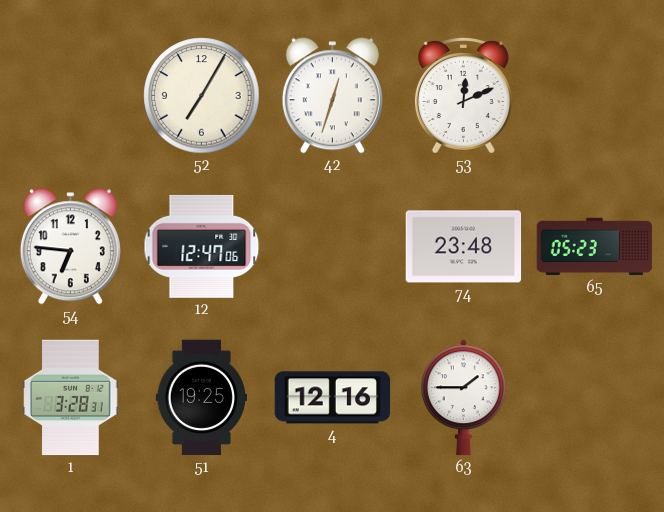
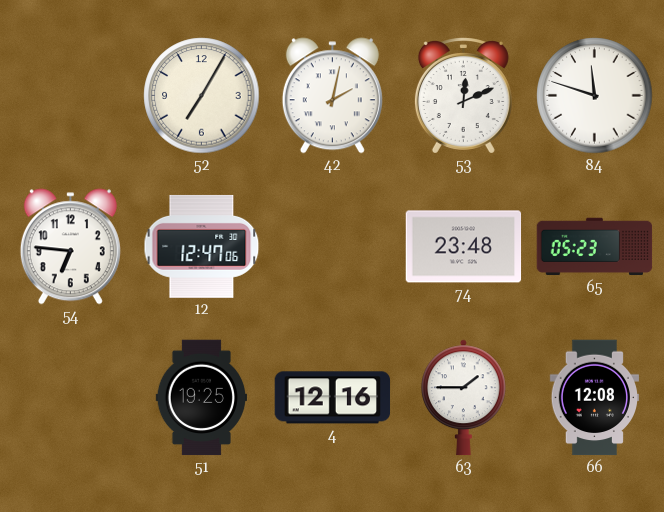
42: 12:33 -> 2:02
84: none -> 11:48
1: 3:28 -> none
66: none -> 12:08
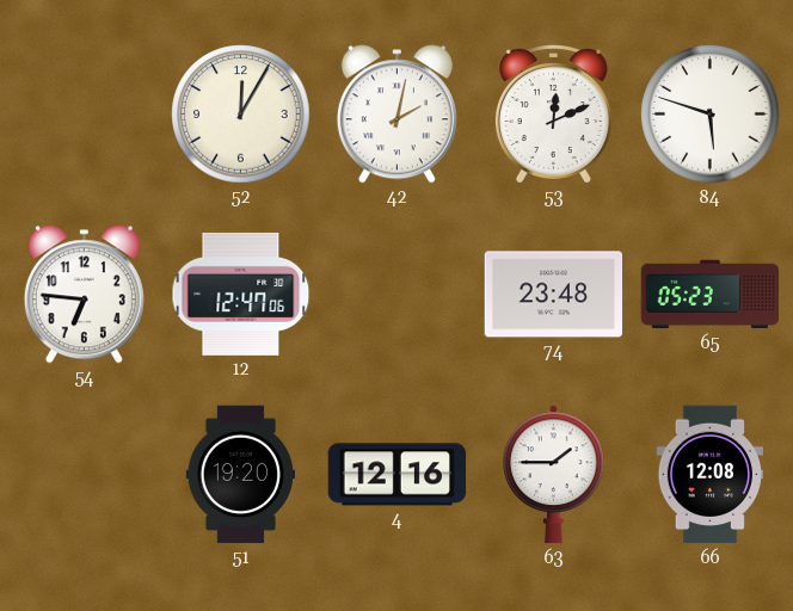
52: 7:05 -> 12:05
84: 11:48 -> 5:48
51: 19:25 -> 19:20
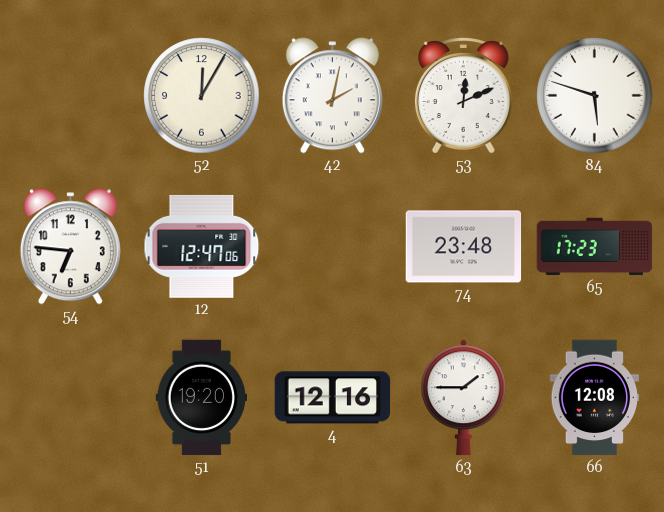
65: 05:23 -> 17:23
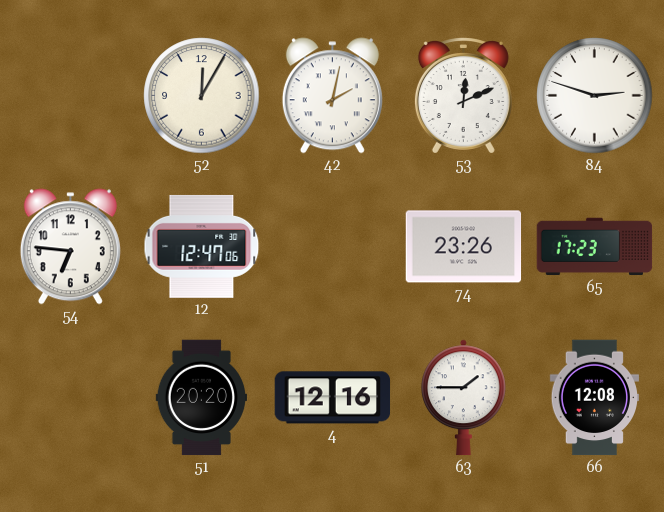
84: 5:48 -> 2:48
74: 23:48 -> 23:26
51: 19:20 -> 20:20
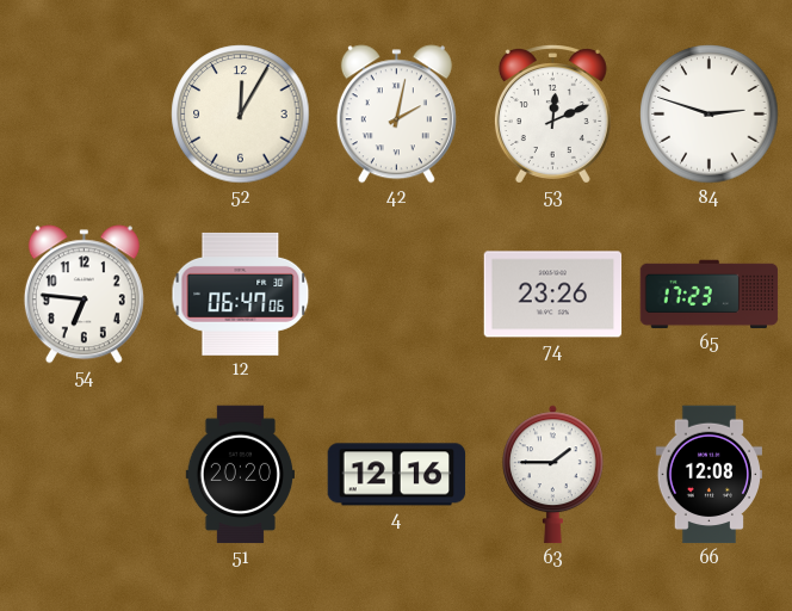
12: 12:47 -> 06:47
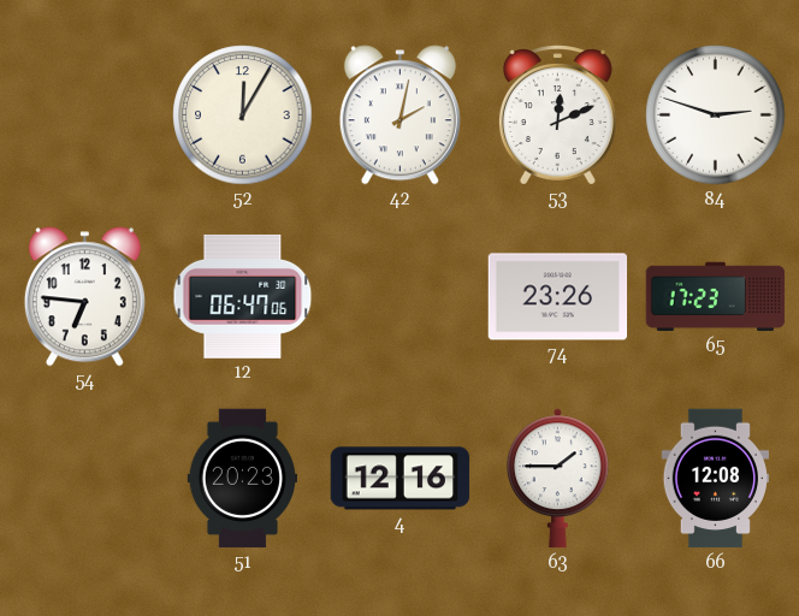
51: 20:20 -> 20:23
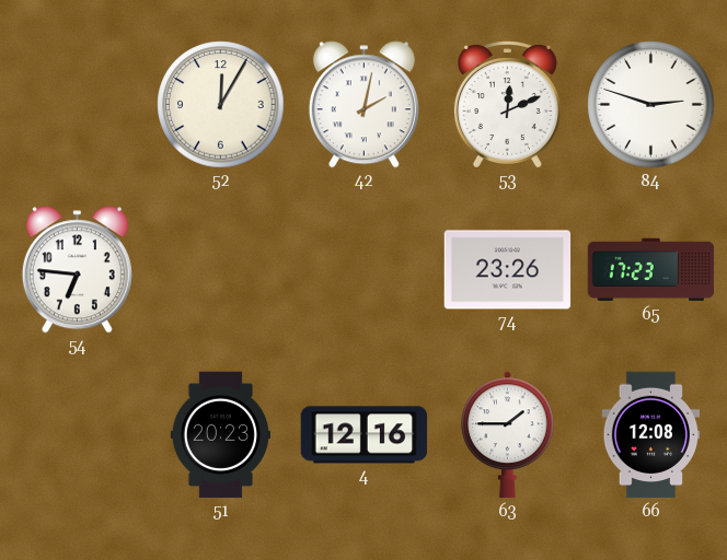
12: 06:47 -> none
